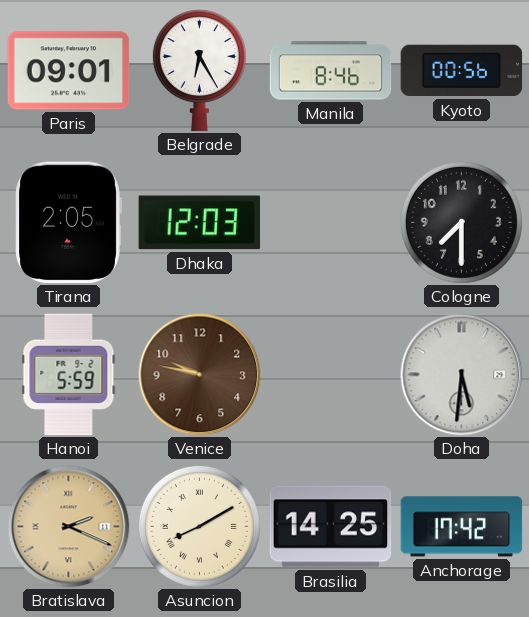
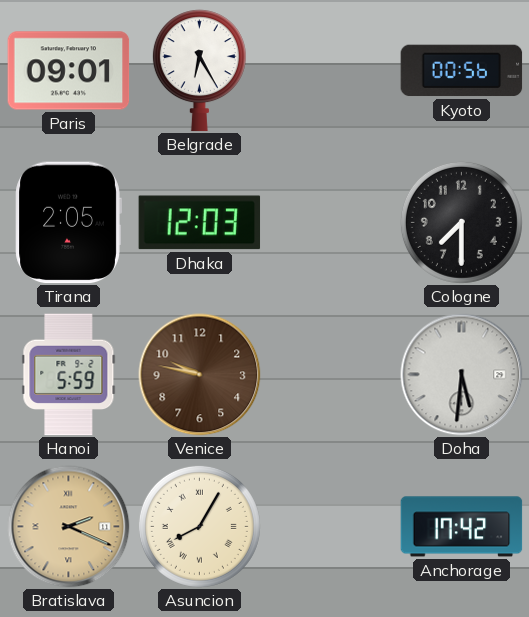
Manila: 8:46 -> none
Asuncion: 8:10 -> 8:05
Brasilia: 14:25 -> none
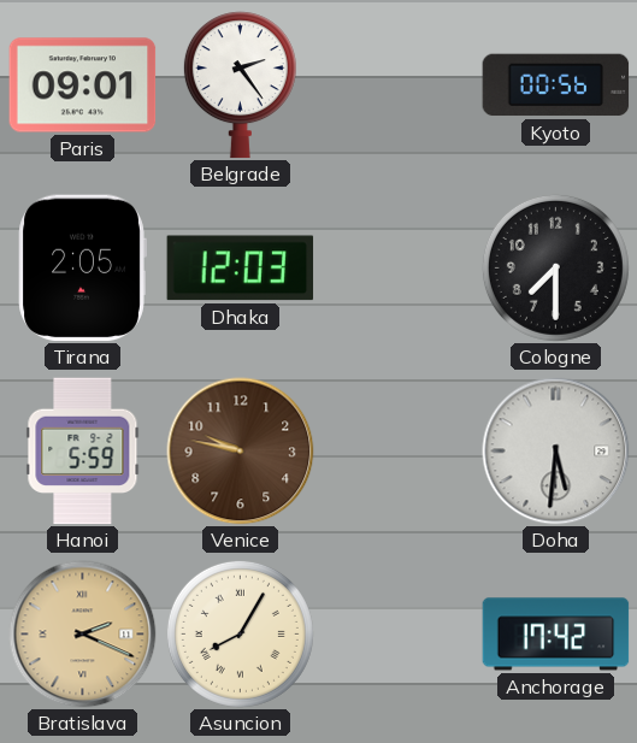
Belgrade: 6:25 -> 2:24
